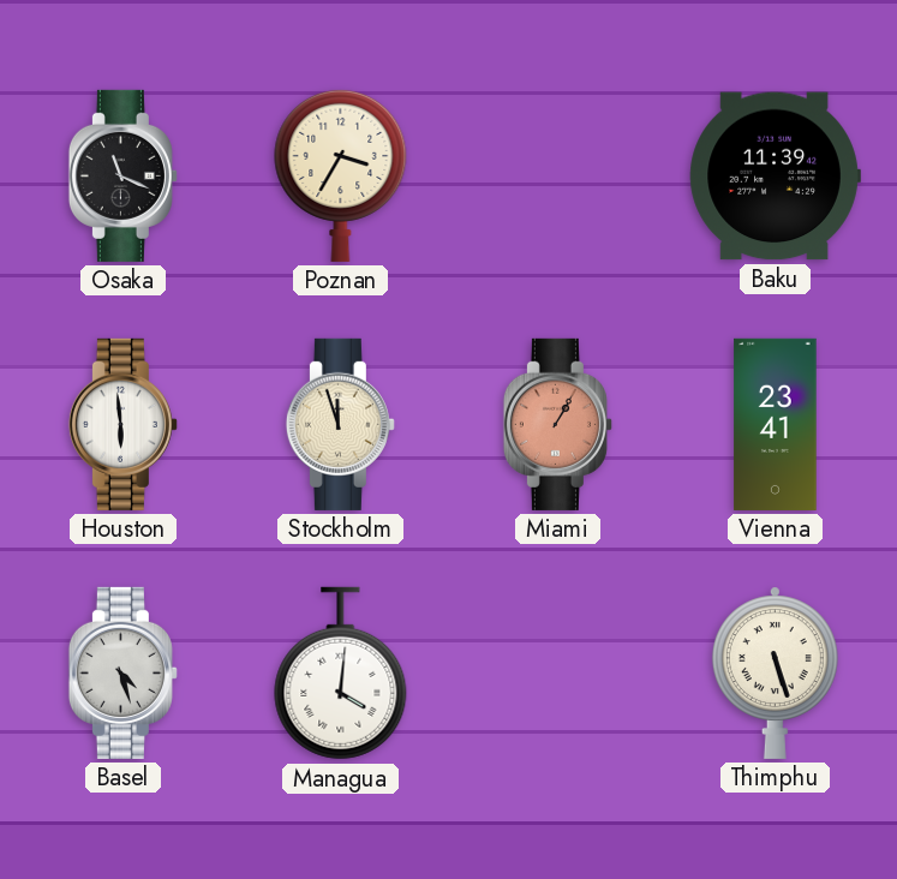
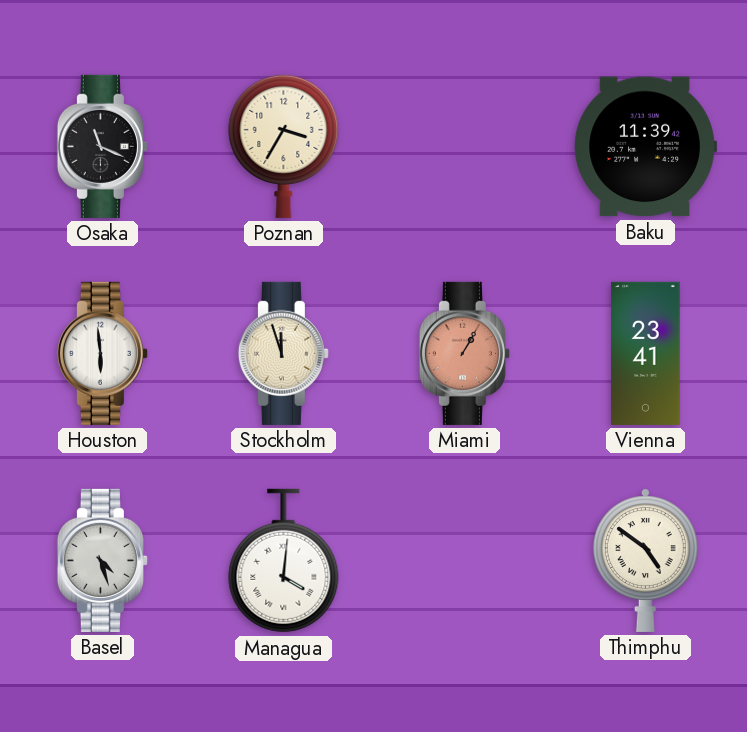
Thimphu: 5:27 -> 4:51
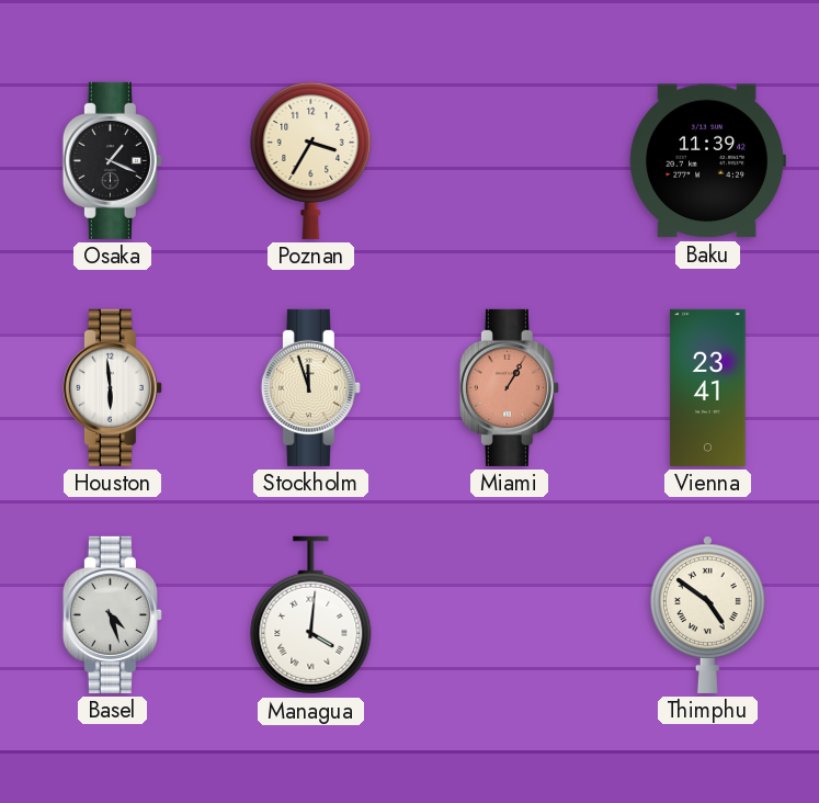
Osaka: 11:19 -> 1:19
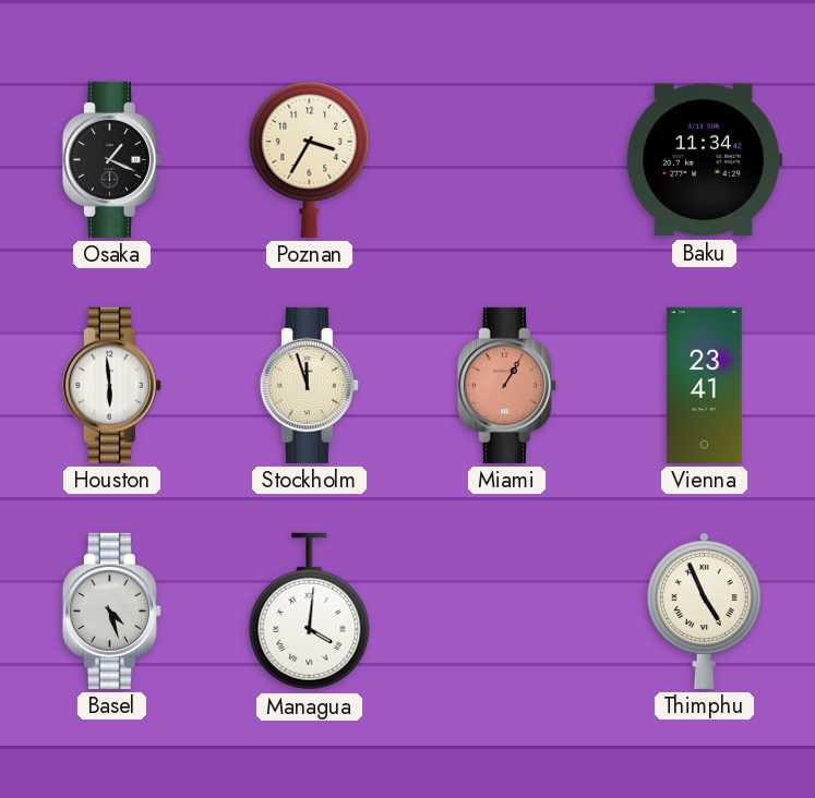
Baku: 11:39 -> 11:34
Thimphu: 4:51 -> 4:56
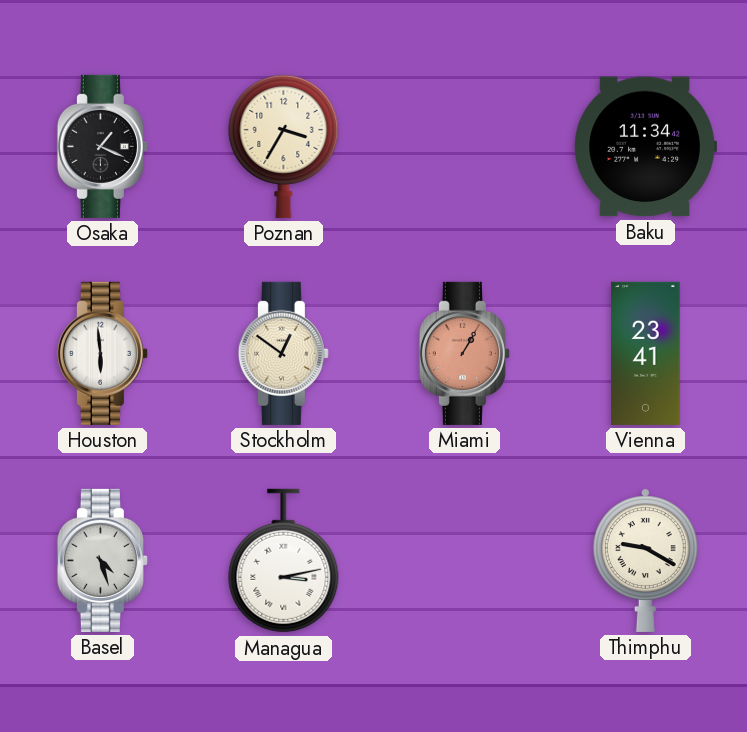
Stockholm: 11:57 -> 12:51
Managua: 4:01 -> 3:13
Thimphu: 4:56 -> 9:20
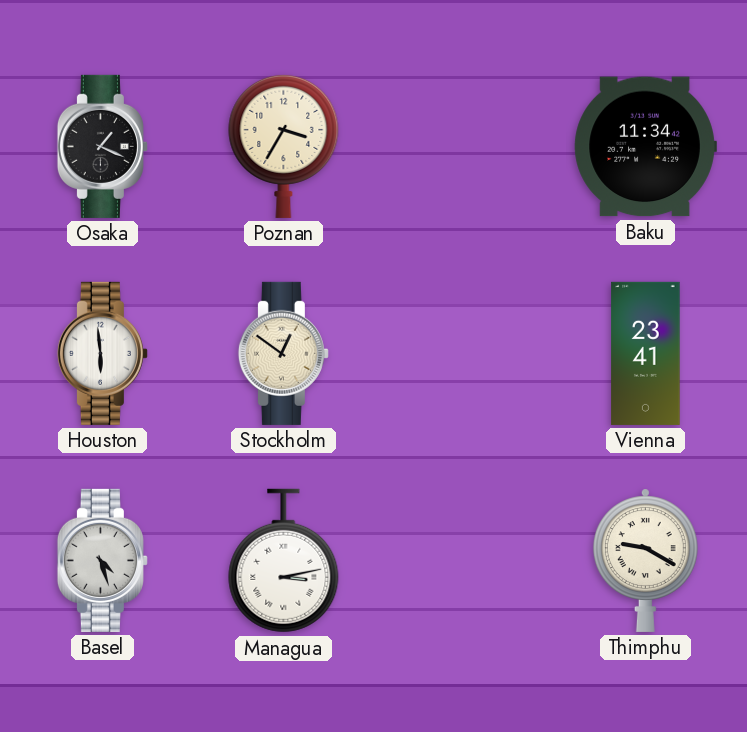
Miami: 1:05 -> none
